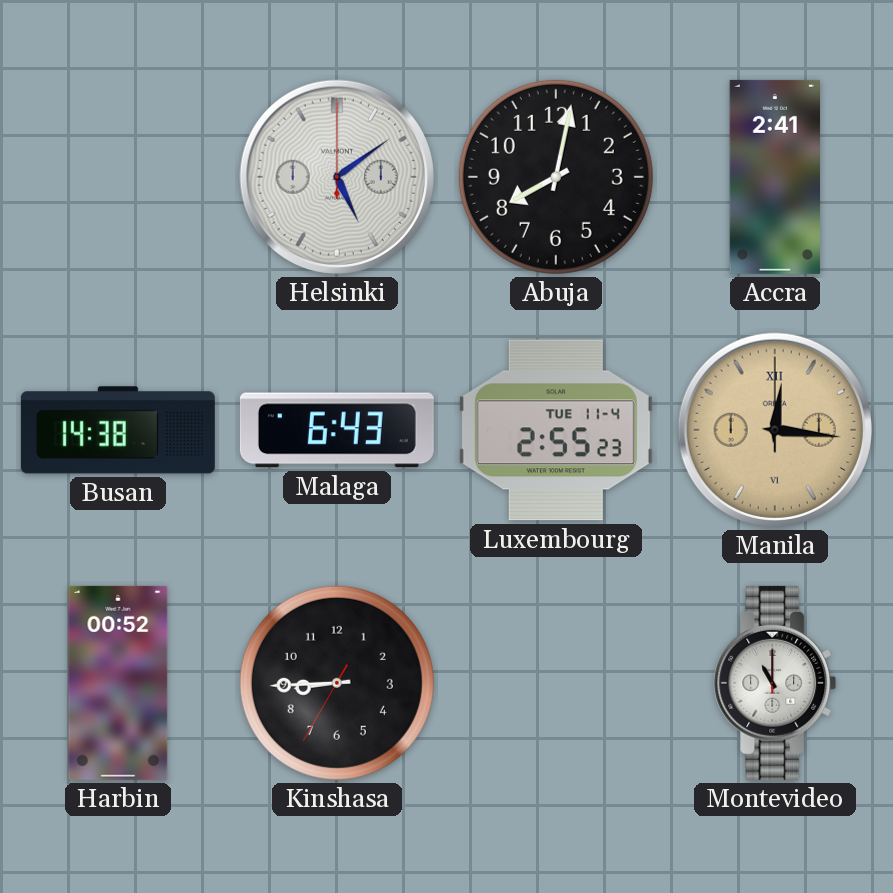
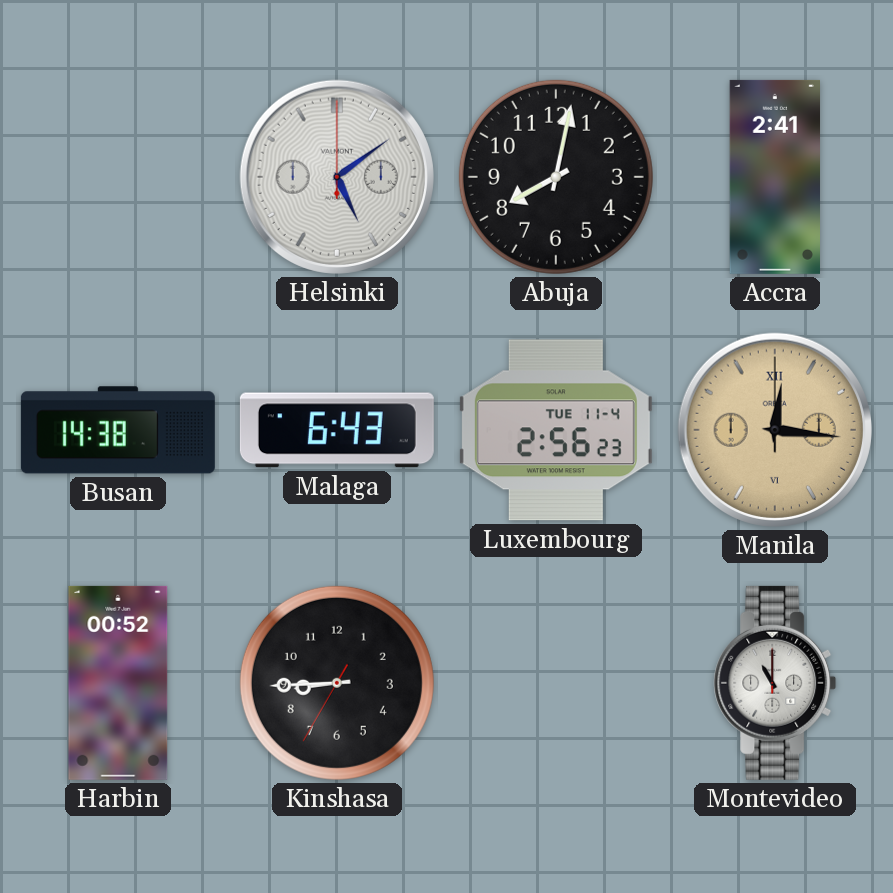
Luxembourg: 2:55 -> 2:56
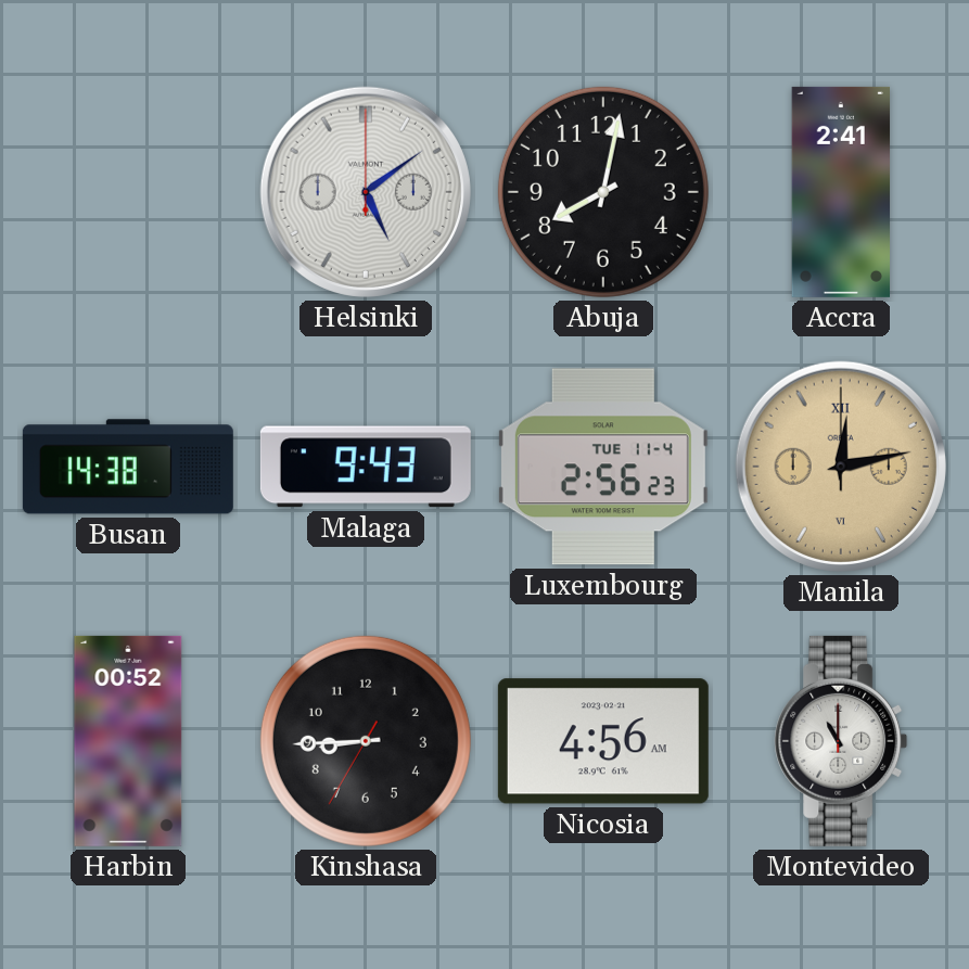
Malaga: 6:43 -> 9:43
Manila: 12:16 -> 12:13
Nicosia: none -> 4:56
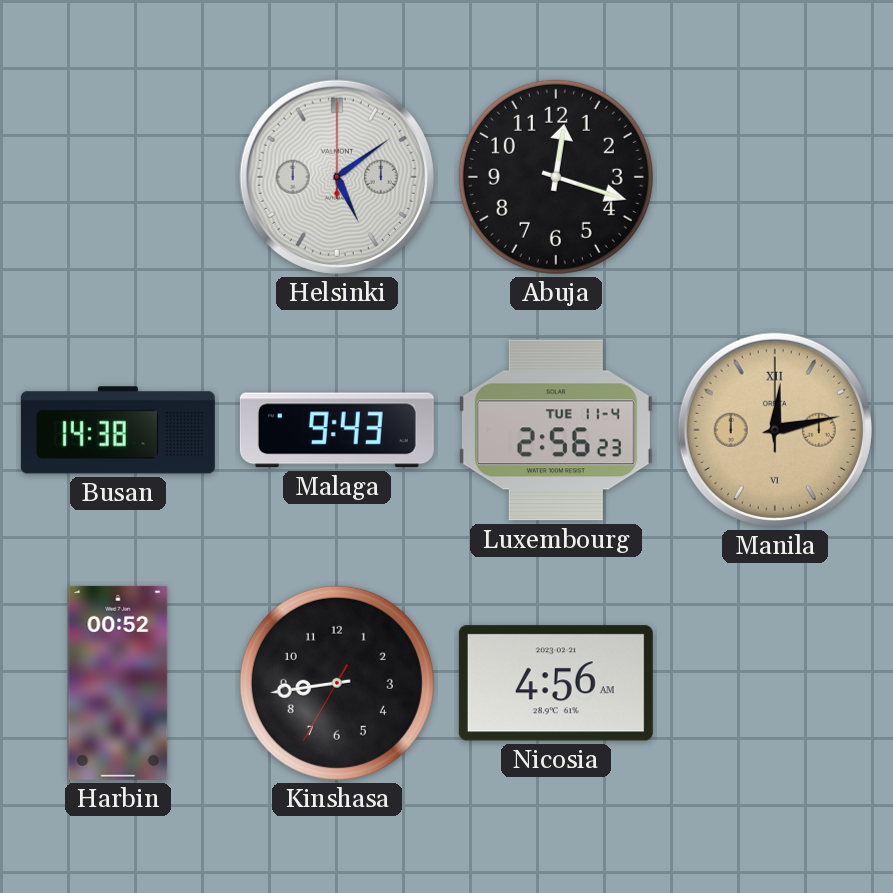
Abuja: 8:02 -> 12:18
Accra: 2:41 -> none
Kinshasa: 8:44 -> 8:43
Montevideo: 11:00 -> none
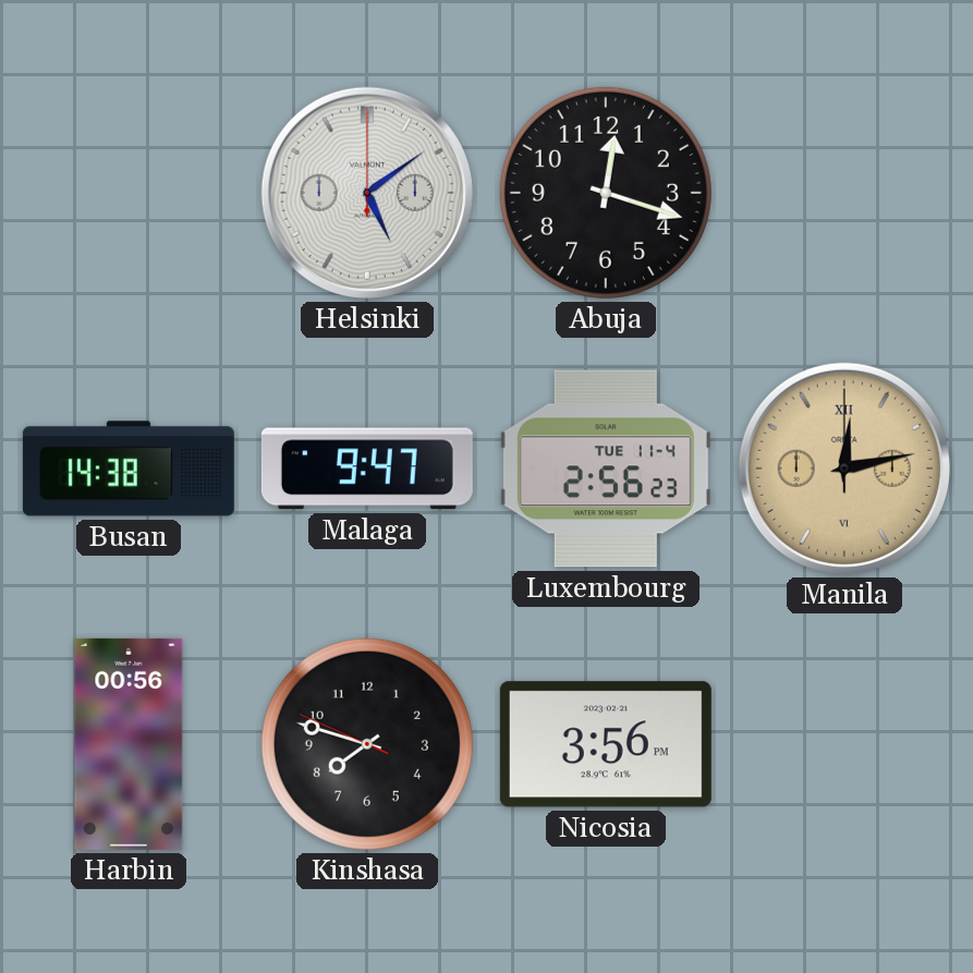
Malaga: 9:43 -> 9:47
Harbin: 00:52 -> 00:56
Kinshasa: 8:43 -> 7:47
Nicosia: 4:56 -> 3:56
